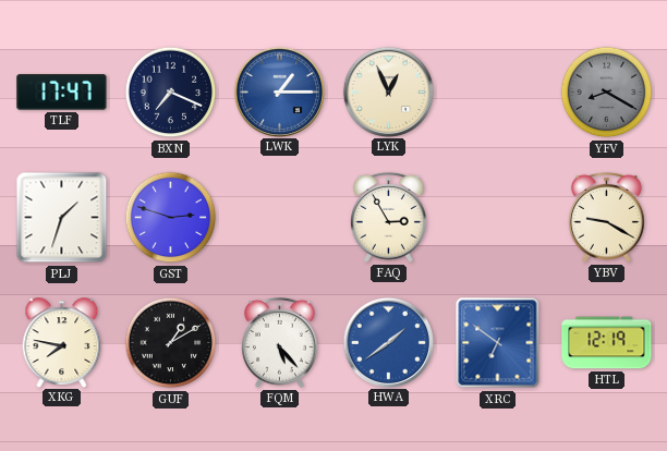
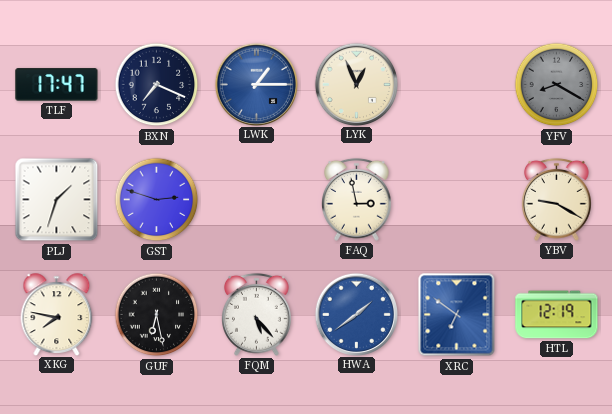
FAQ: 2:55 -> 2:58
GUF: 1:10 -> 6:28
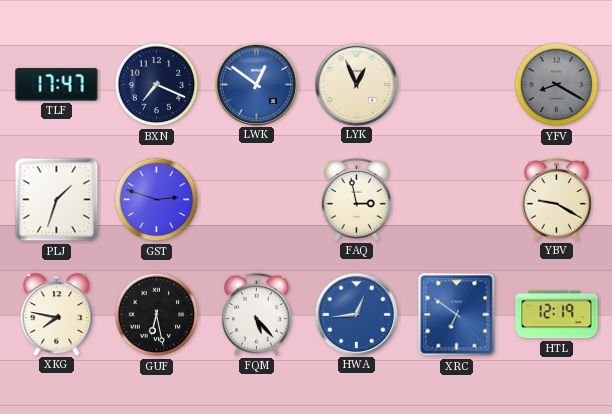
LWK: 1:15 -> 12:51
HWA: 1:39 -> 12:44
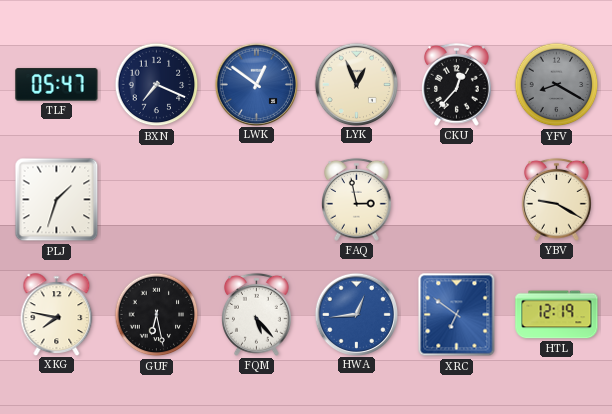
TLF: 17:47 -> 05:47
CKU: none -> 12:37
GST: 2:48 -> none
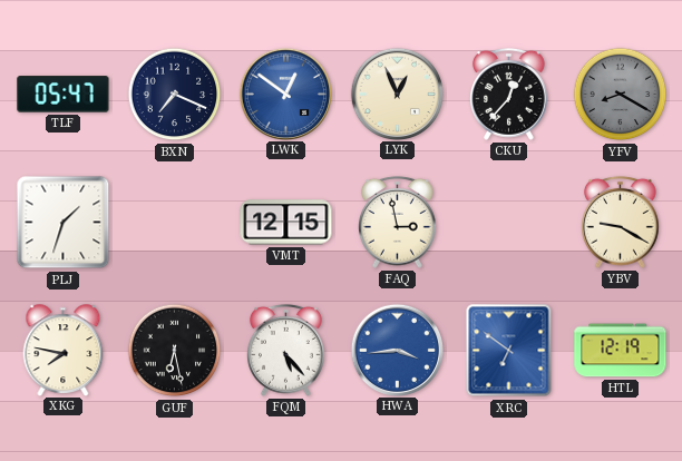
VMT: none -> 12:15
HWA: 12:44 -> 3:44
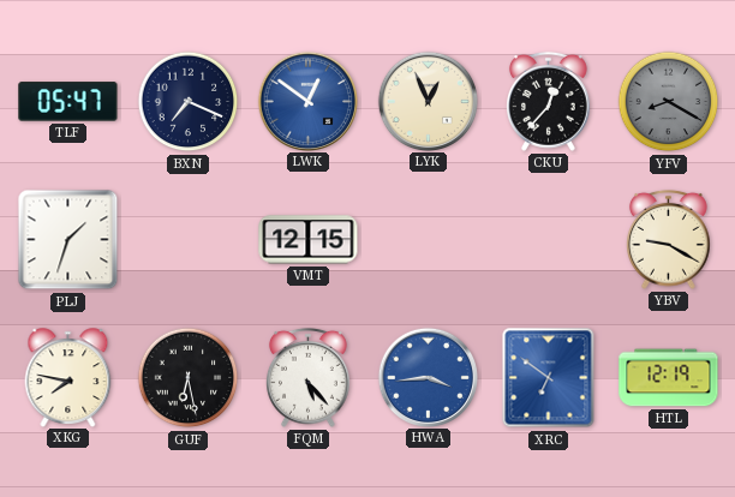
FAQ: 2:58 -> none
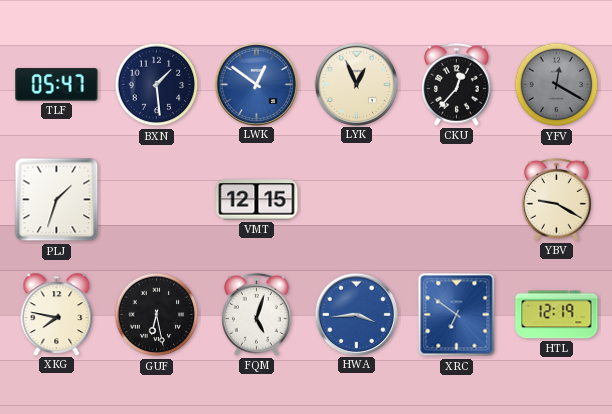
BXN: 7:19 -> 1:29
YFV: 8:20 -> 12:20
FQM: 5:23 -> 5:03
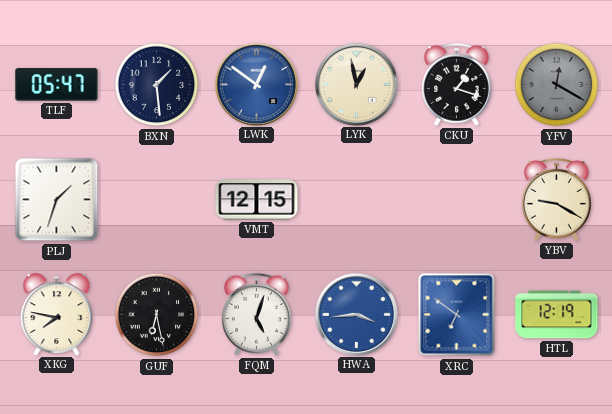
LYK: 12:56 -> 12:58
CKU: 12:37 -> 1:18
